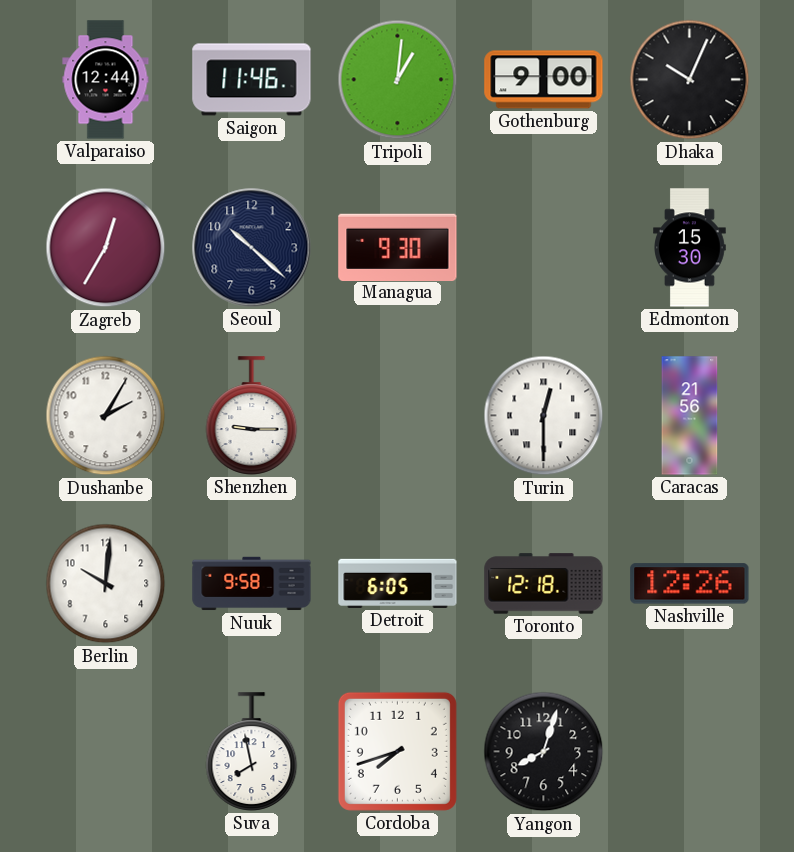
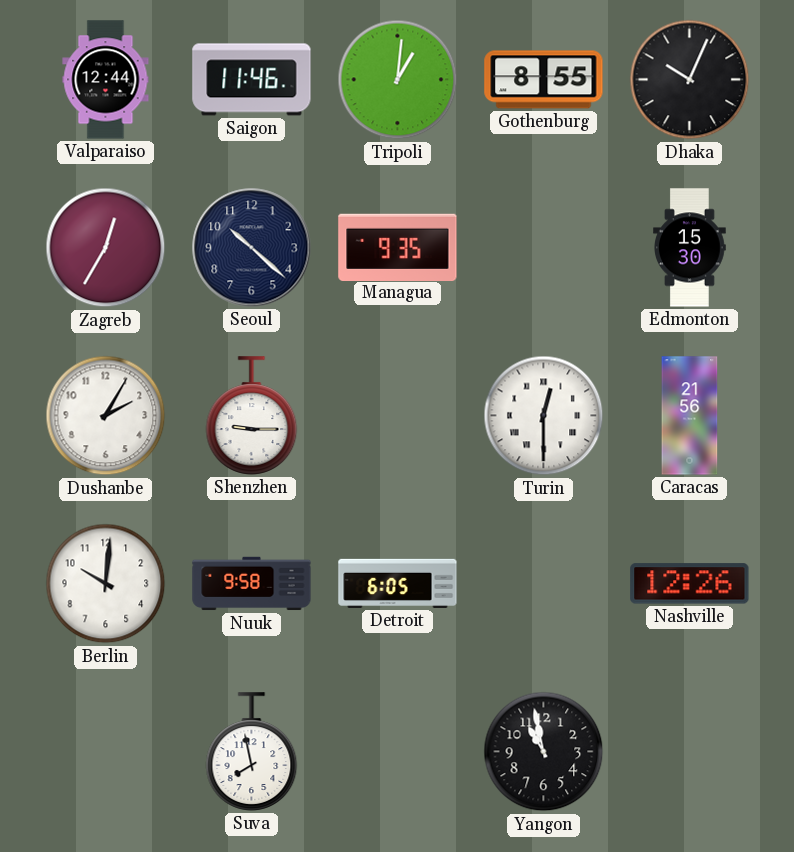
Gothenburg: 9:00 -> 8:55
Managua: 9:30 -> 9:35
Toronto: 12:18 -> none
Cordoba: 7:42 -> none
Yangon: 8:03 -> 10:58
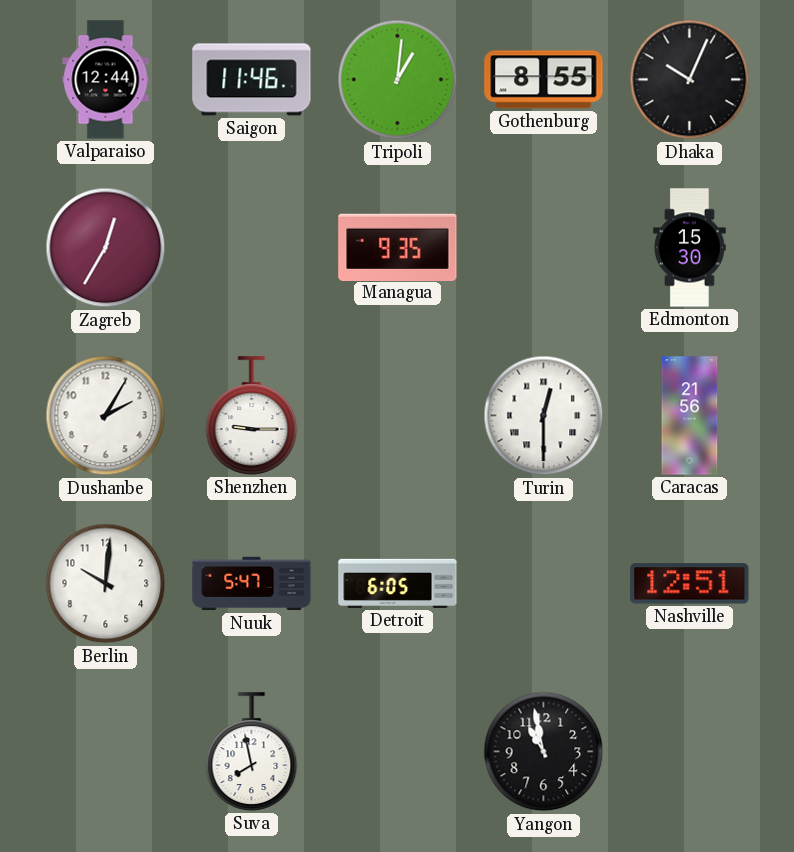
Seoul: 10:22 -> none
Nuuk: 9:58 -> 5:47
Nashville: 12:26 -> 12:51
